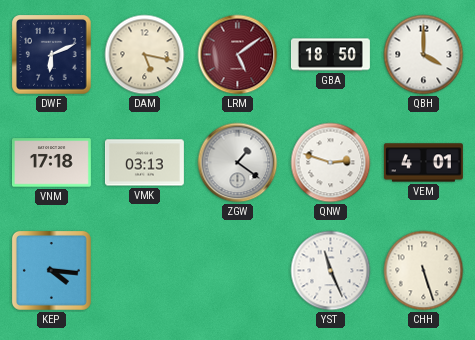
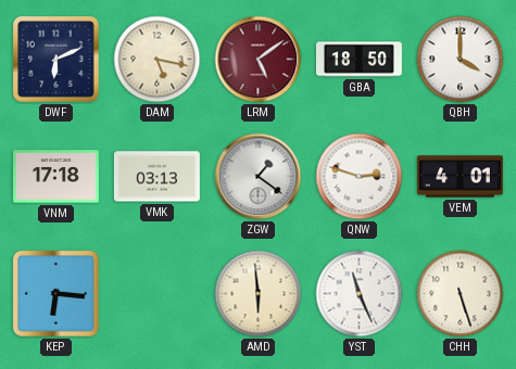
KEP: 4:16 -> 6:16
AMD: none -> 5:59
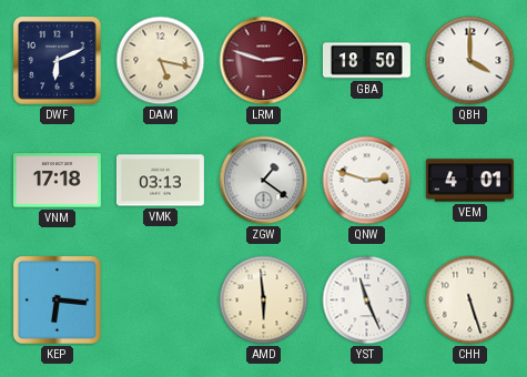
LRM: 5:09 -> 2:48
